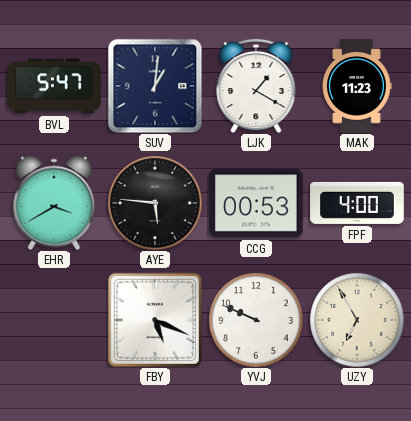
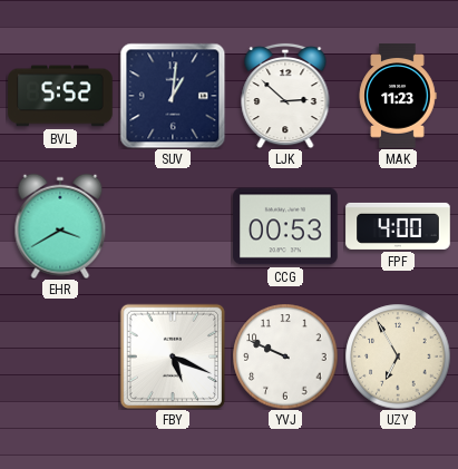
BVL: 5:47 -> 5:52
LJK: 1:20 -> 2:52
AYE: 5:46 -> none
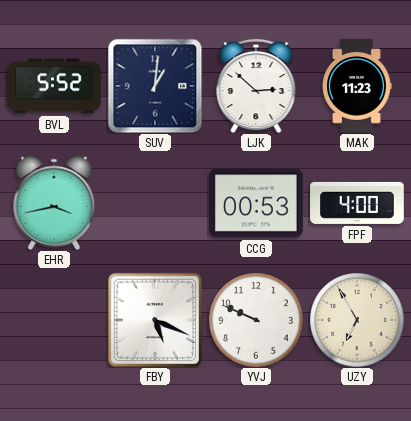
EHR: 3:40 -> 3:43
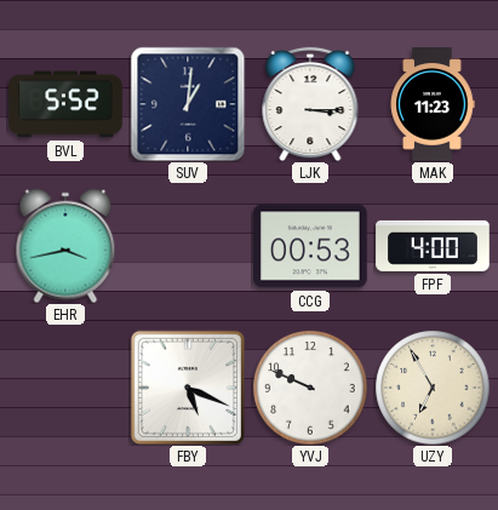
LJK: 2:52 -> 3:15
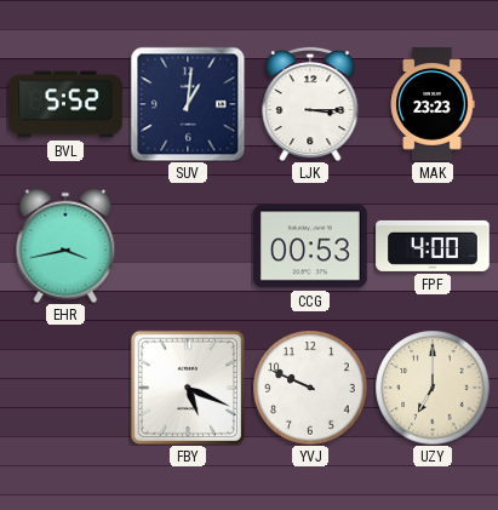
MAK: 11:23 -> 23:23
UZY: 6:55 -> 7:00
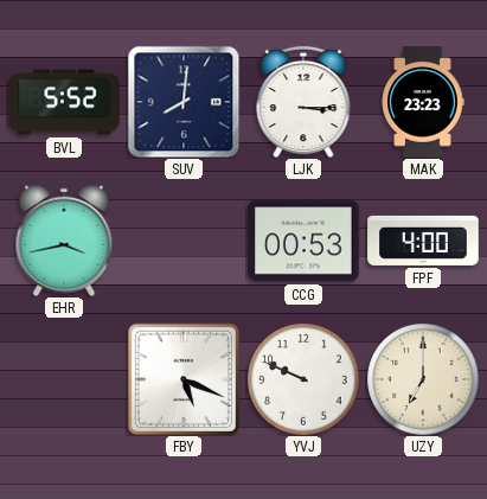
SUV: 1:01 -> 8:01
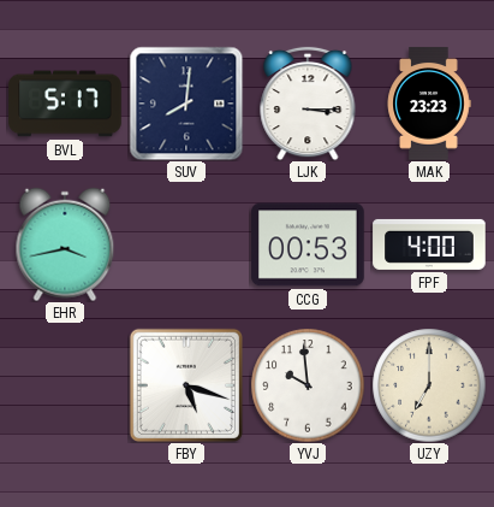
BVL: 5:52 -> 5:17
FBY: 5:19 -> 5:18
YVJ: 9:49 -> 9:59
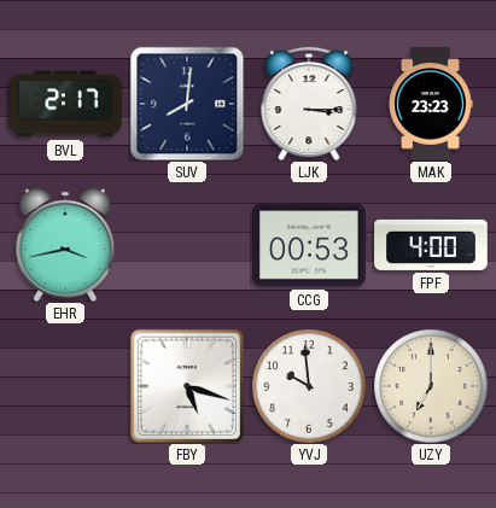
BVL: 5:17 -> 2:17
